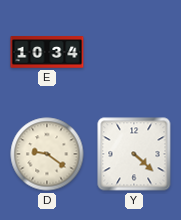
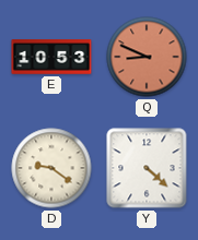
E: 10:34 -> 10:53
Q: none -> 8:49
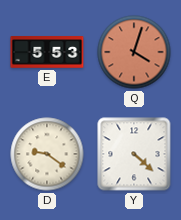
E: 10:53 -> 5:53
Q: 8:49 -> 4:03
